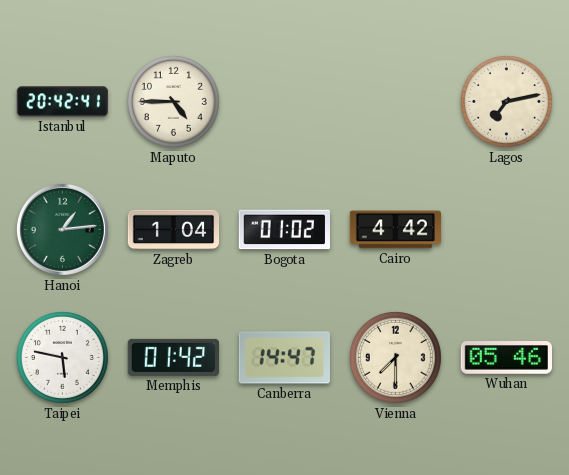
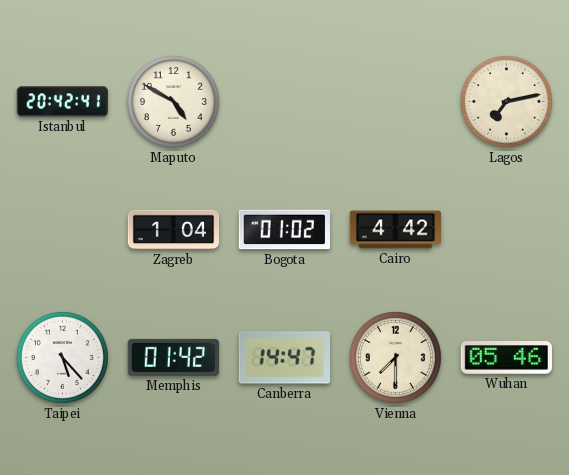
Maputo: 4:45 -> 4:50
Hanoi: 1:14 -> none
Taipei: 5:47 -> 5:23
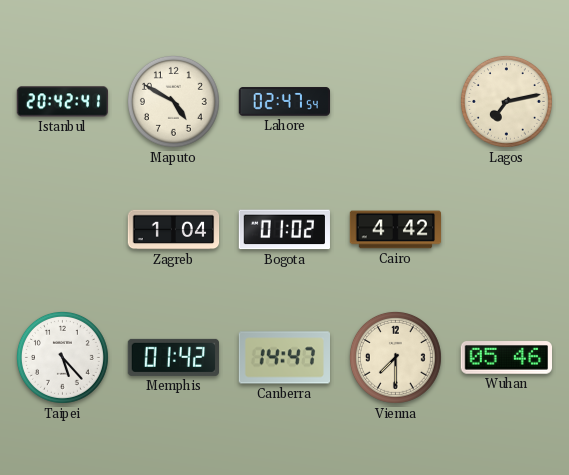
Lahore: none -> 02:47
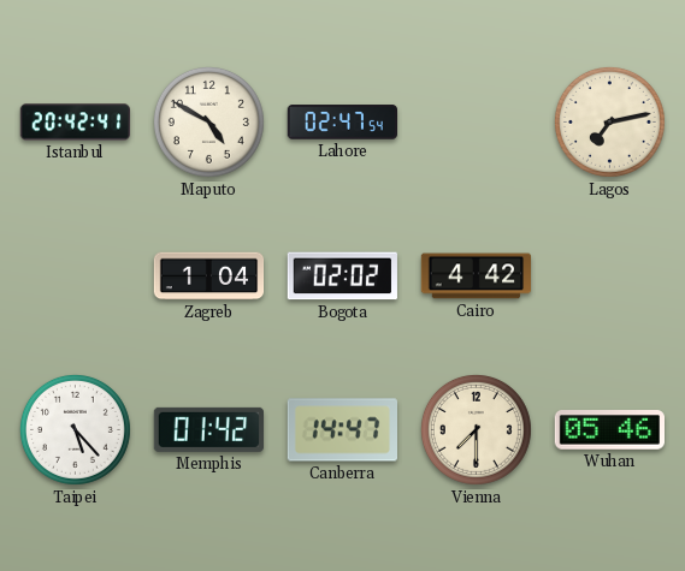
Bogota: 01:02 -> 02:02
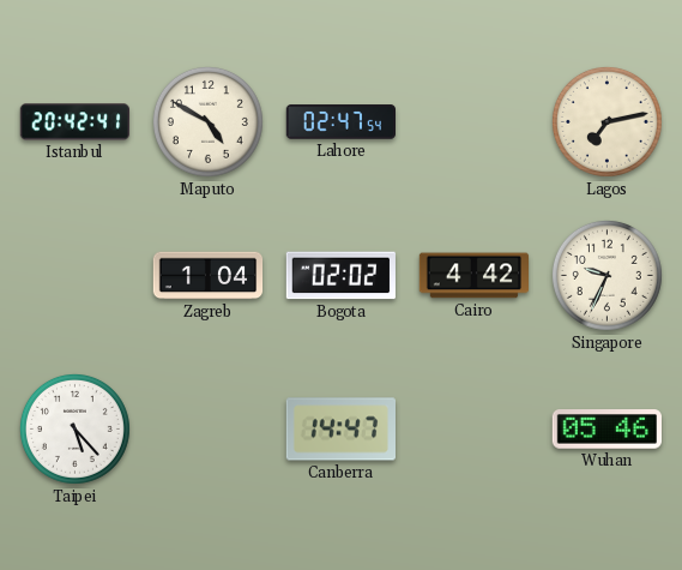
Singapore: none -> 9:34
Memphis: 01:42 -> none
Vienna: 7:30 -> none
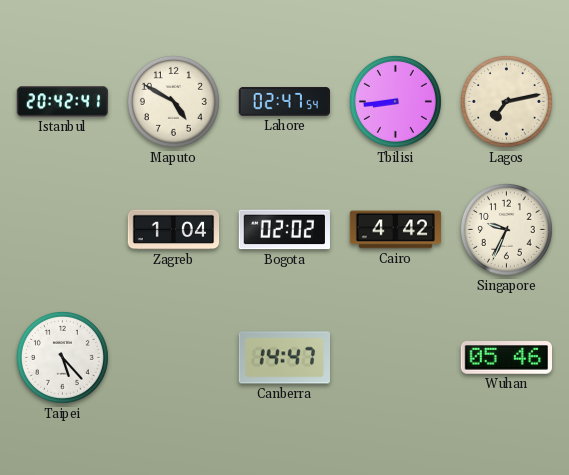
Tbilisi: none -> 8:44
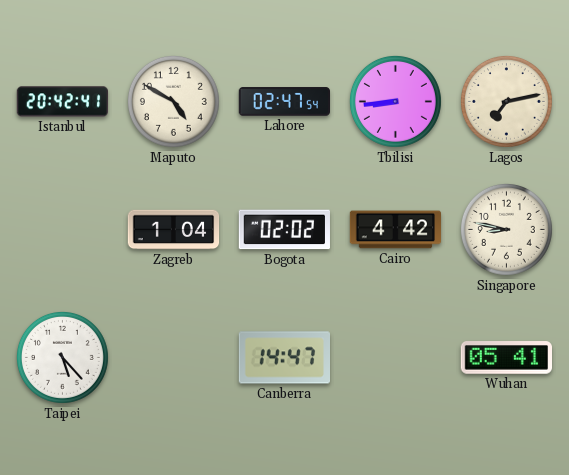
Singapore: 9:34 -> 8:47
Wuhan: 05:46 -> 05:41
